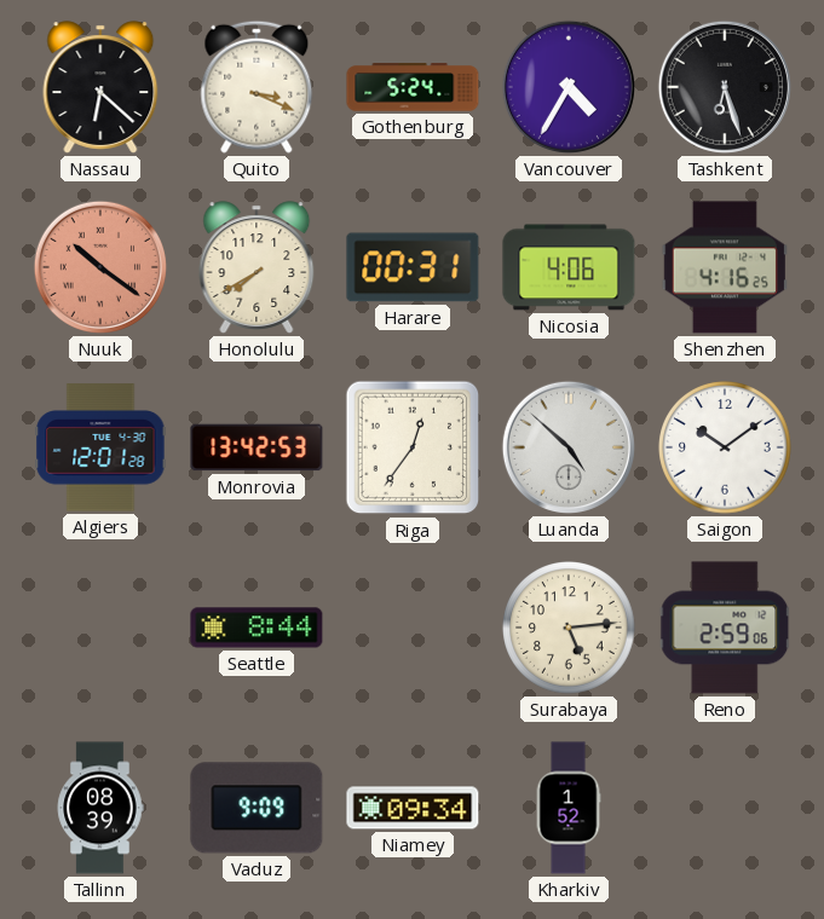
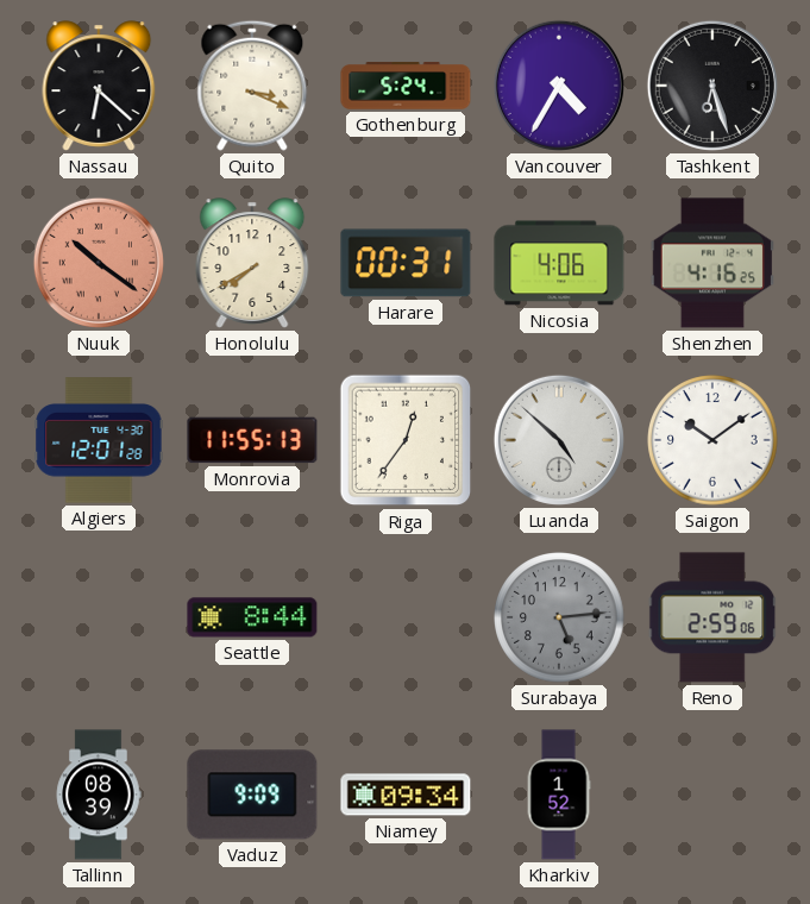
Monrovia: 13:42 -> 11:55
Surabaya dial: cream -> grey
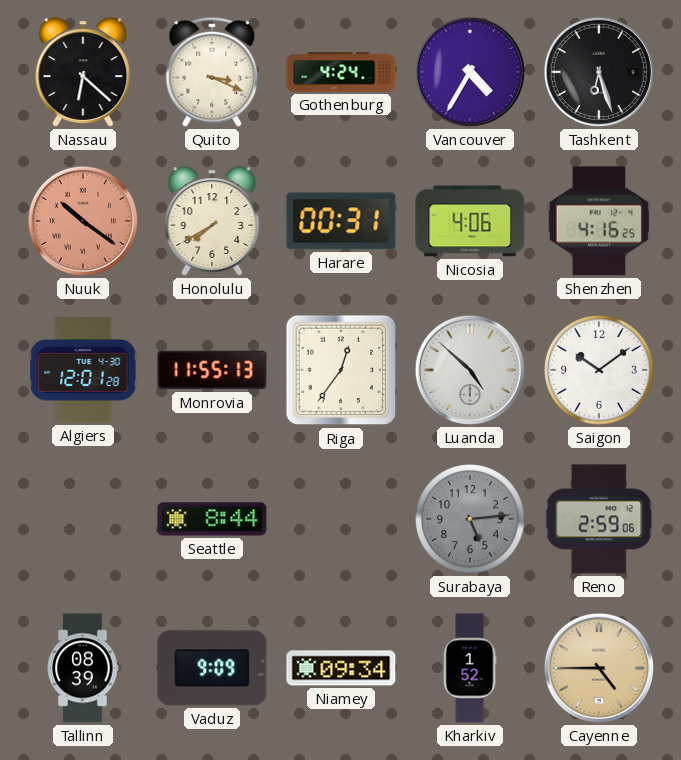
Gothenburg: 5:24 -> 4:24
Cayenne: none -> 4:45
